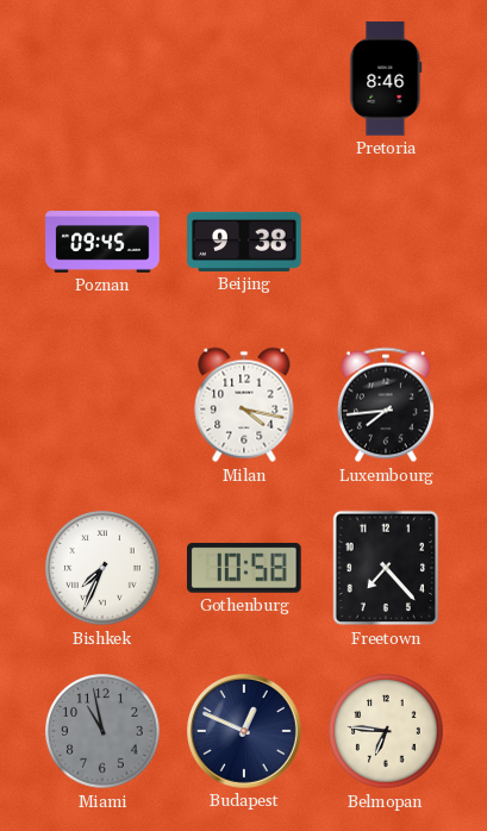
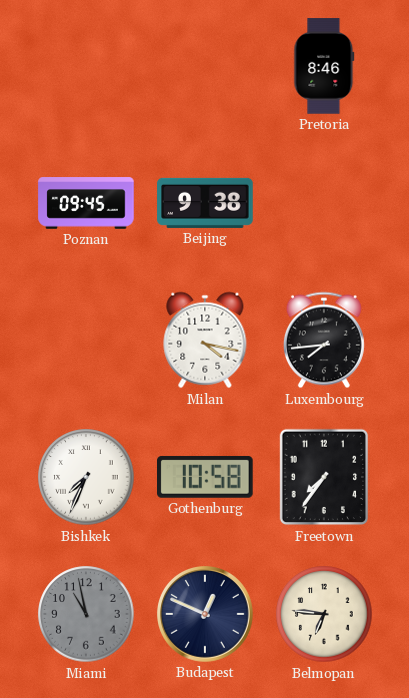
Freetown: 7:23 -> 7:36
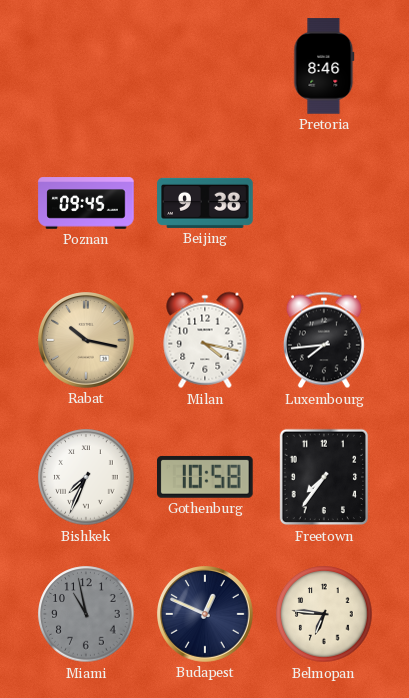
Rabat: none -> 10:17
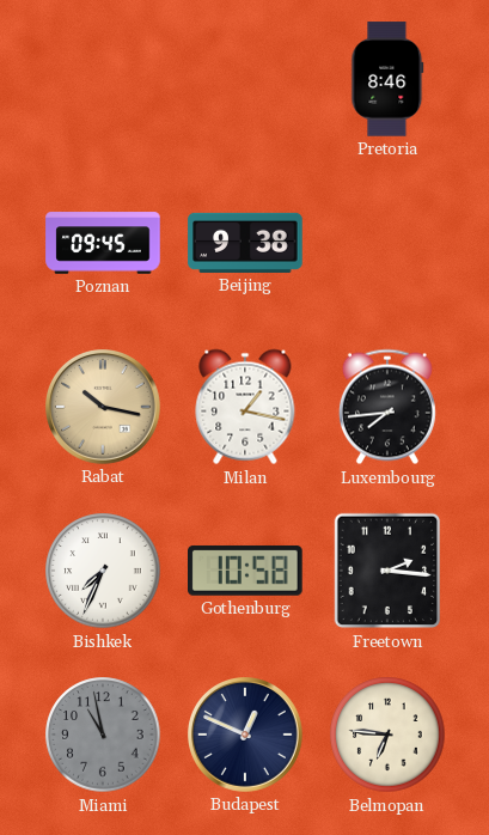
Milan: 4:17 -> 1:17
Freetown: 7:36 -> 2:16
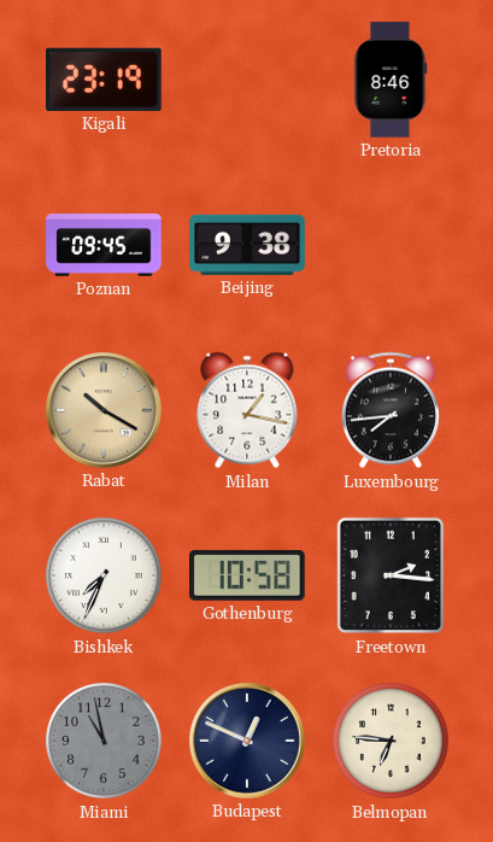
Kigali: none -> 23:19
Rabat: 10:17 -> 10:20
